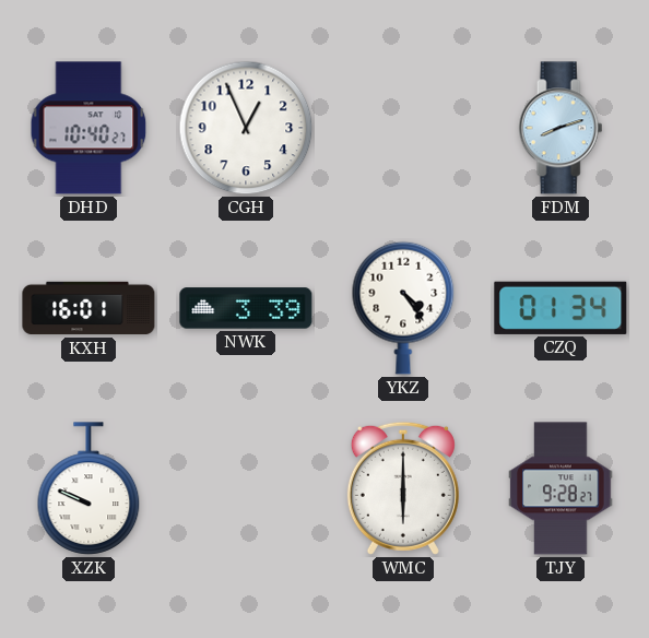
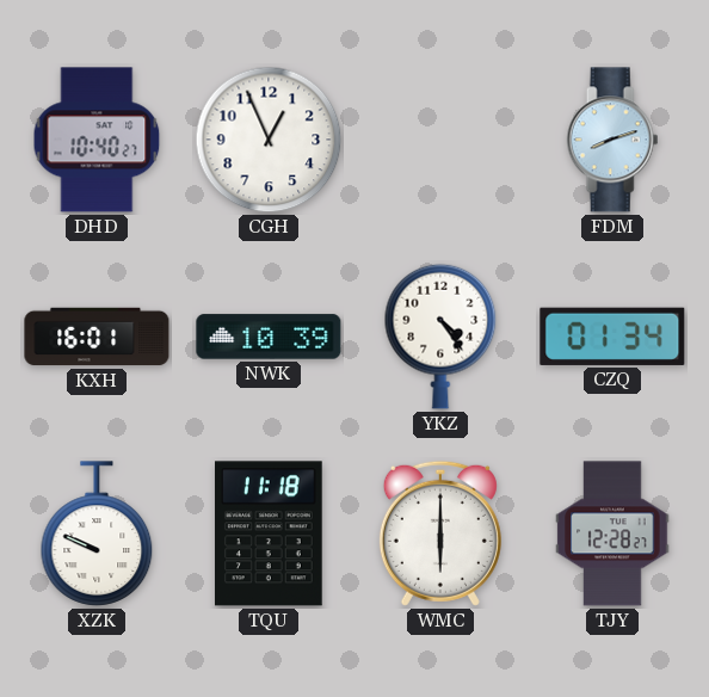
NWK: 3:39 -> 10:39
TQU: none -> 11:18
TJY: 9:28 -> 12:28
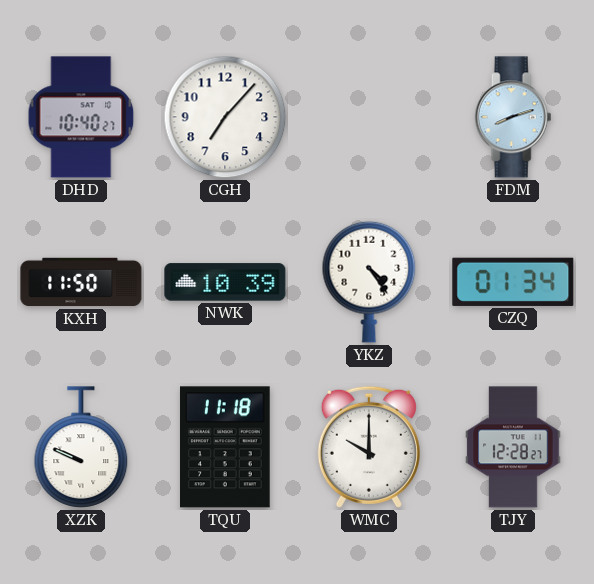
CGH: 12:56 -> 7:07
KXH: 16:01 -> 11:50
WMC: 6:00 -> 10:00
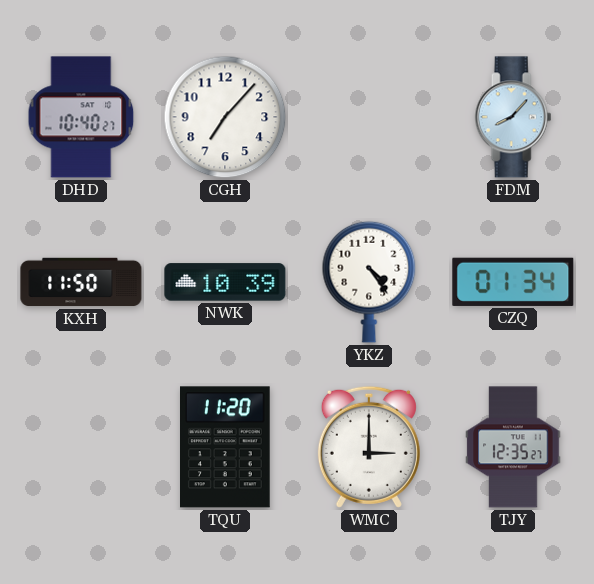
FDM: 8:12 -> 8:07
XZK: 9:49 -> none
TQU: 11:18 -> 11:20
WMC: 10:00 -> 3:00
TJY: 12:28 -> 12:35
